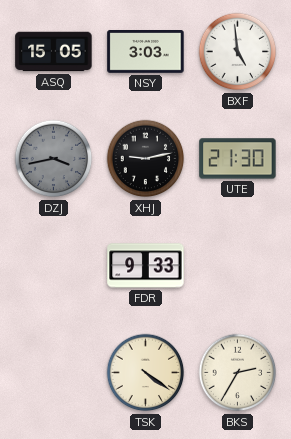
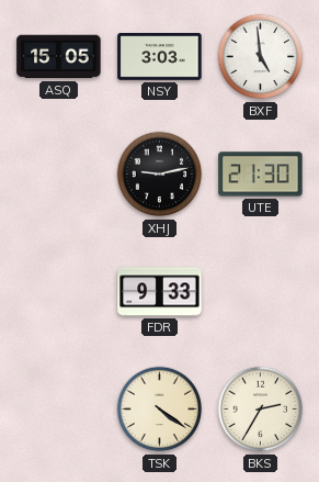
DZJ: 3:43 -> none
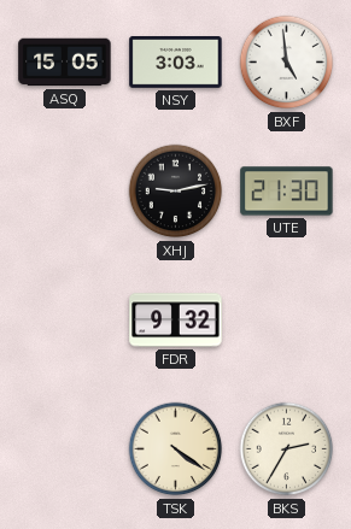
FDR: 9:33 -> 9:32
